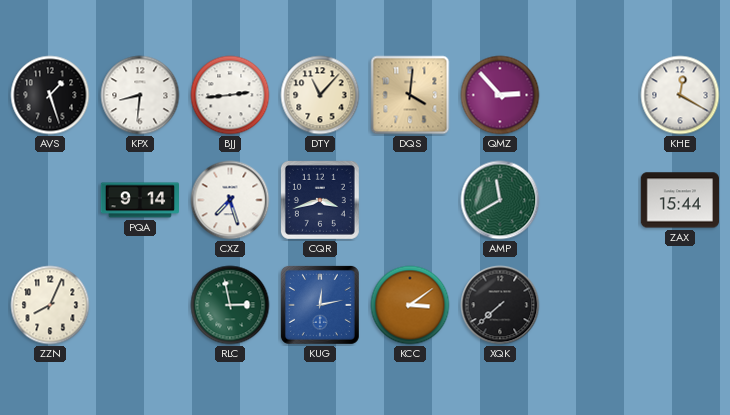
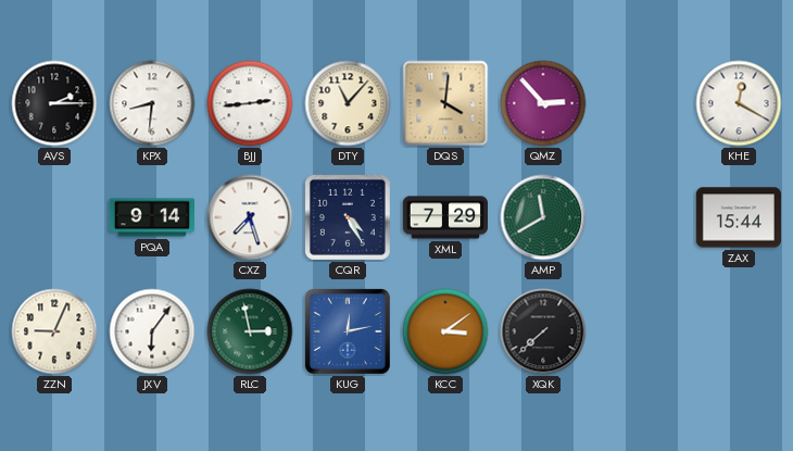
AVS: 1:27 -> 2:15
CQR: 3:42 -> 4:25
XML: none -> 7:29
ZZN: 8:04 -> 9:04
JXV: none -> 6:06
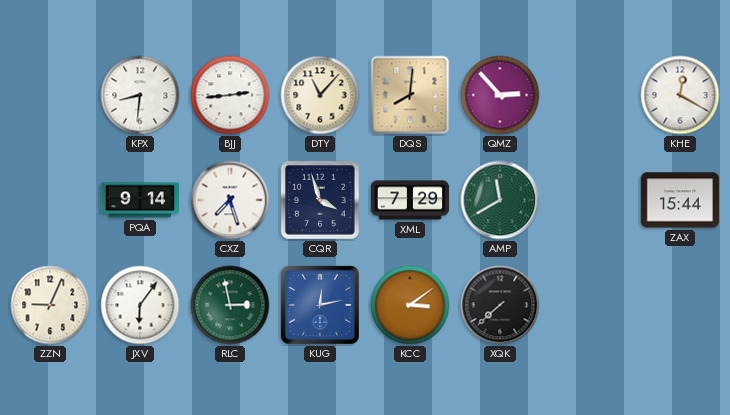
AVS: 2:15 -> none
DQS: 4:01 -> 8:01
CQR: 4:25 -> 3:57
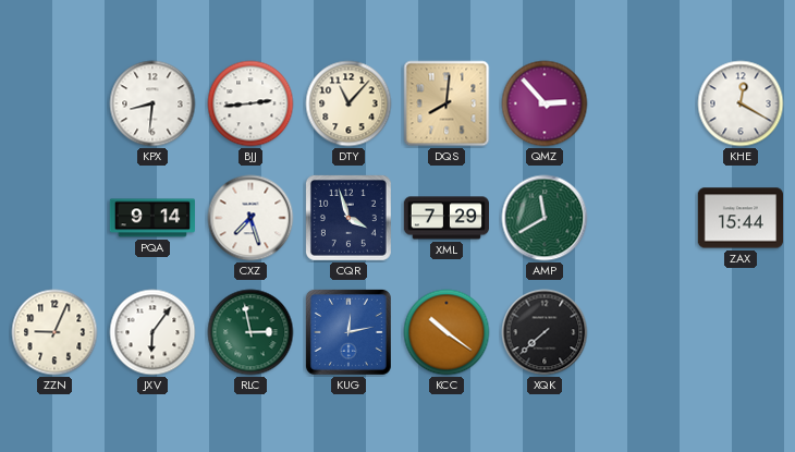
KCC: 3:09 -> 10:21
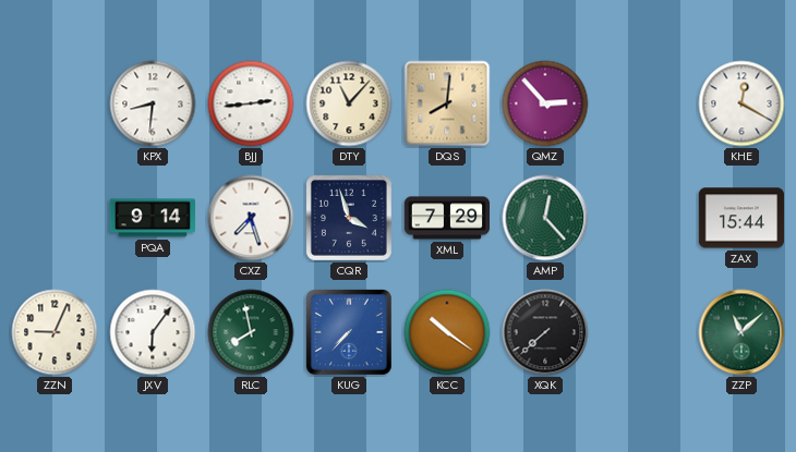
AMP: 11:40 -> 12:23
RLC: 2:58 -> 7:58
KUG: 12:13 -> 7:37
ZZP: none -> 11:08
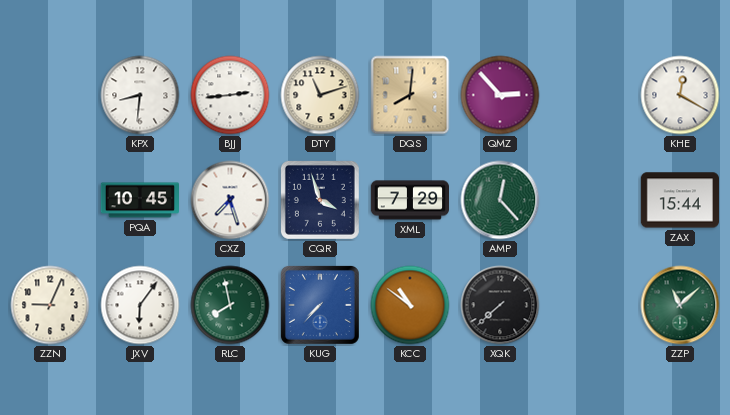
DTY: 11:07 -> 11:12
PQA: 9:14 -> 10:45
KCC: 10:21 -> 10:51
